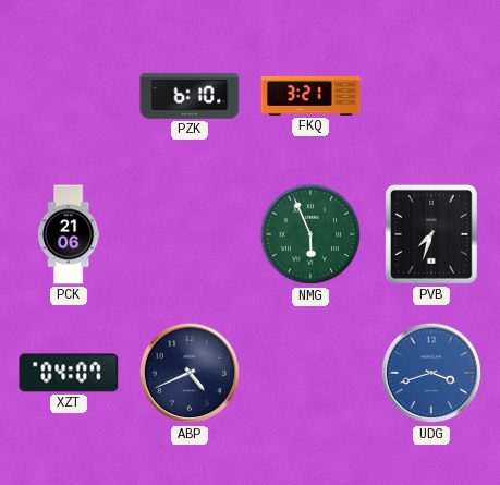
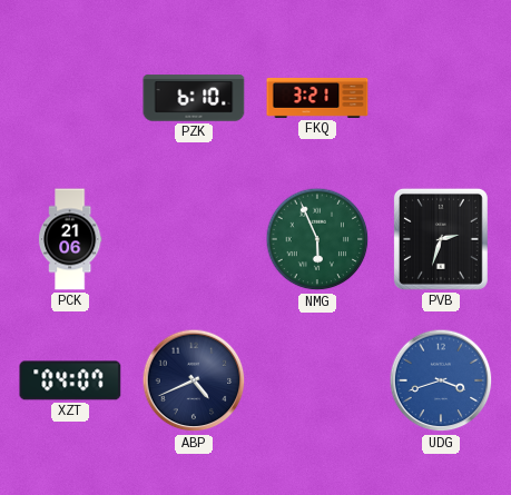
PVB: 7:33 -> 2:33
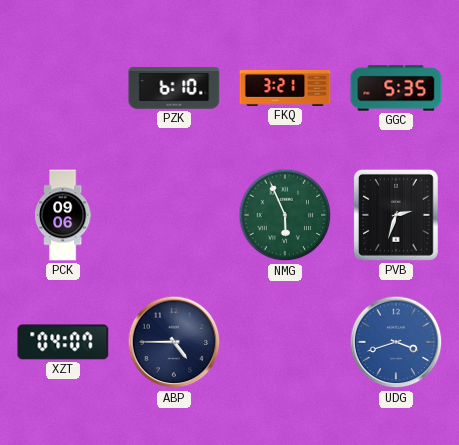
GGC: none -> 5:35
PCK: 21:06 -> 09:06
ABP: 4:41 -> 4:45
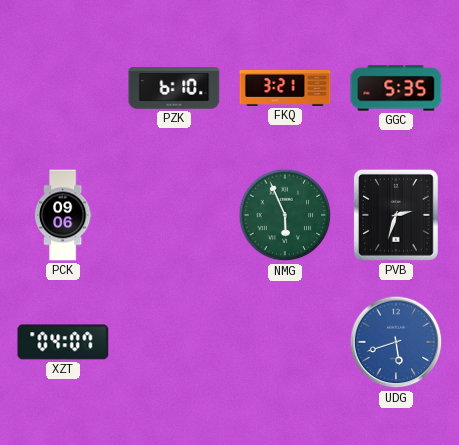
ABP: 4:45 -> none
UDG: 3:42 -> 5:42
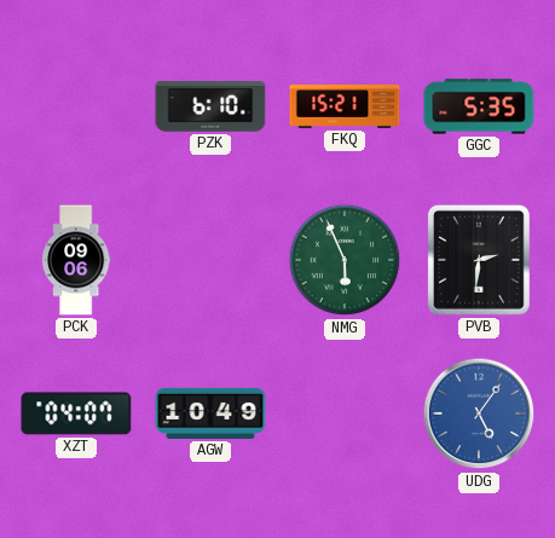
FKQ: 3:21 -> 15:21
PVB: 2:33 -> 2:31
AGW: none -> 10:49
UDG: 5:42 -> 5:06
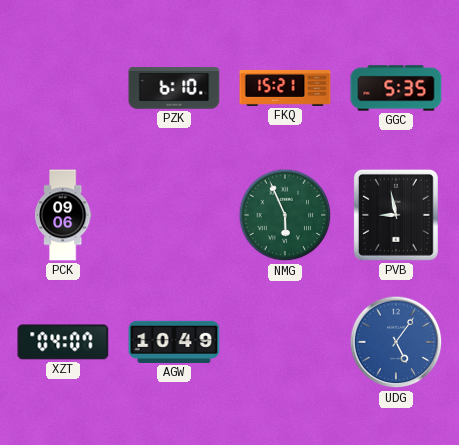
PVB: 2:31 -> 8:58
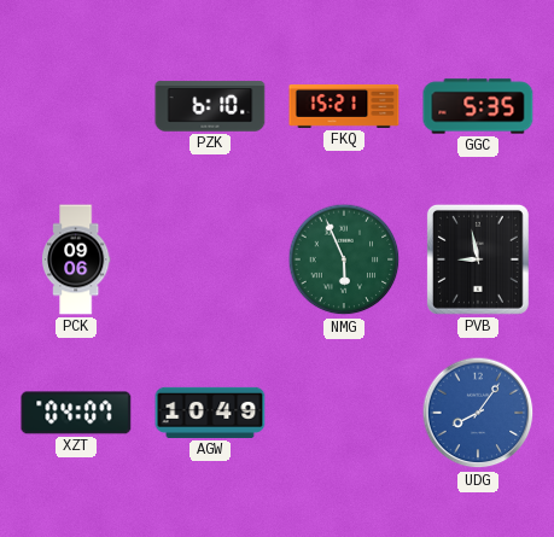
UDG: 5:06 -> 8:06
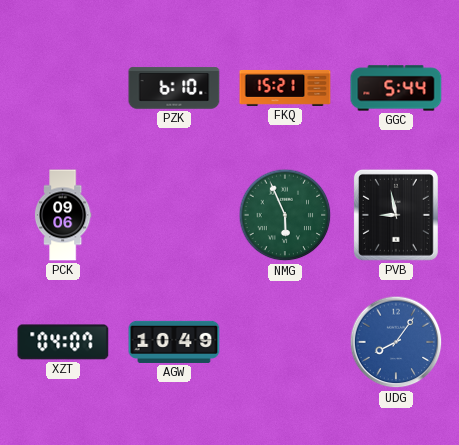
GGC: 5:35 -> 5:44
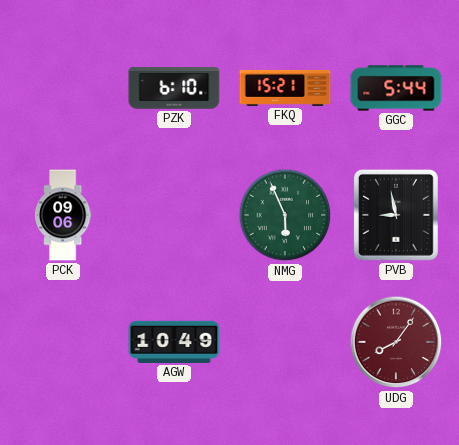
XZT: 04:07 -> none
UDG dial: blue -> burgundy
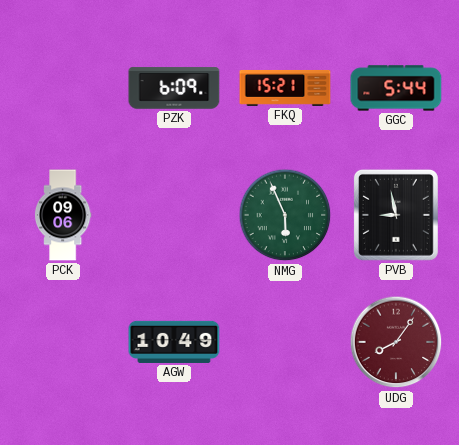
PZK: 6:10 -> 6:09
